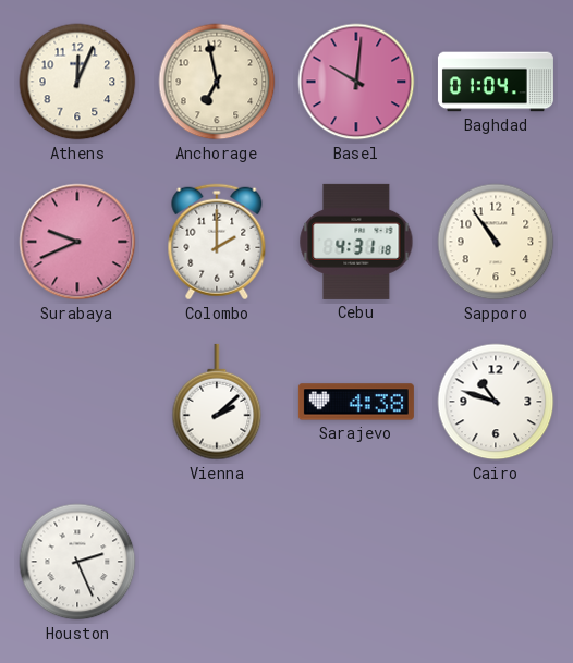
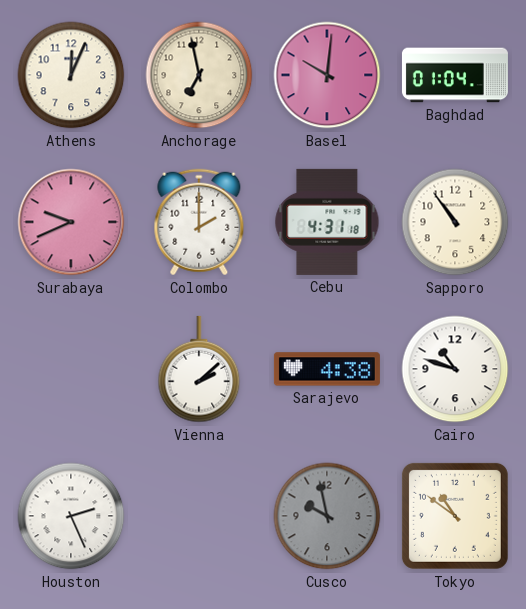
Cusco: none -> 9:58
Tokyo: none -> 10:51
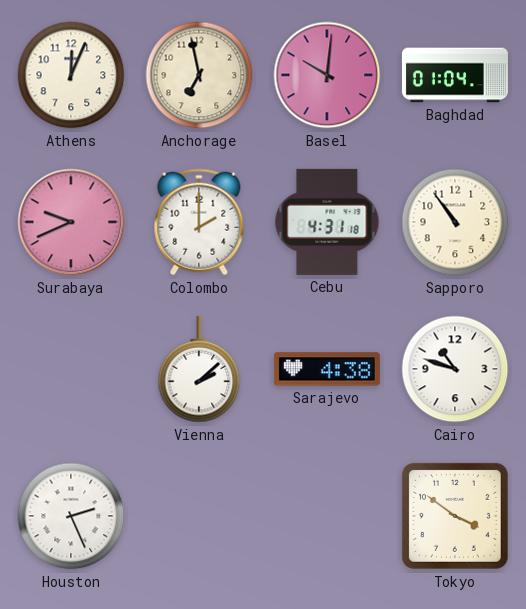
Cusco: 9:58 -> none
Tokyo: 10:51 -> 3:51
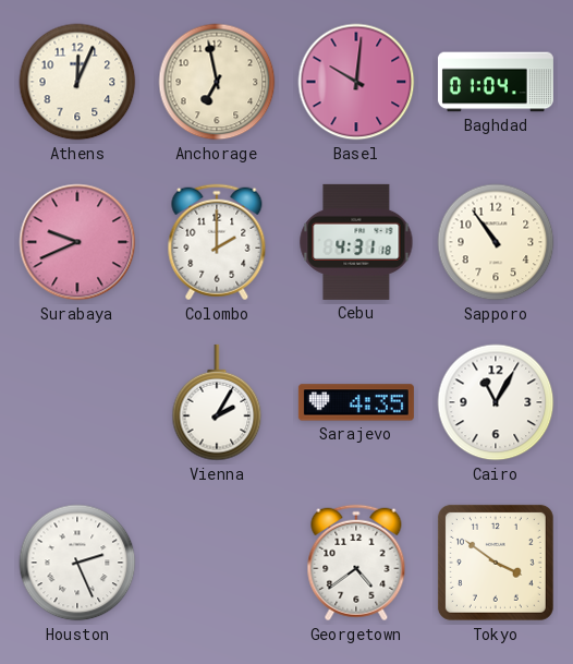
Vienna: 2:08 -> 2:05
Sarajevo: 4:38 -> 4:35
Cairo: 10:48 -> 11:05
Georgetown: none -> 4:39
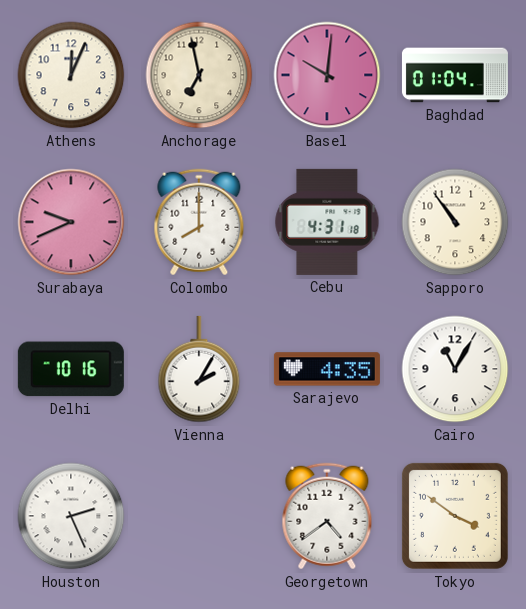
Colombo: 2:00 -> 8:00
Delhi: none -> 10:16
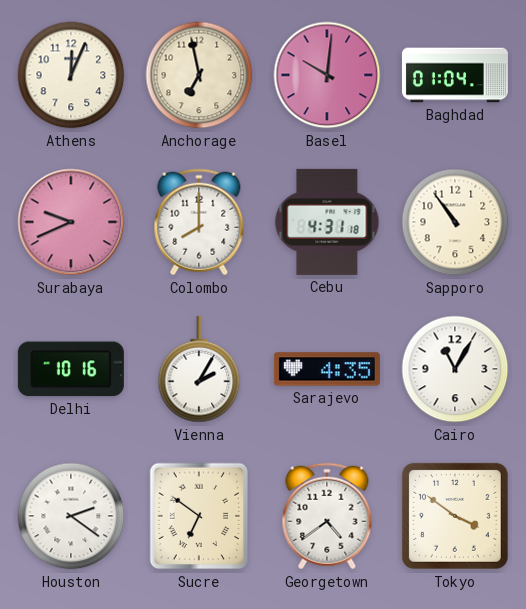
Houston: 2:26 -> 2:21
Sucre: none -> 6:51
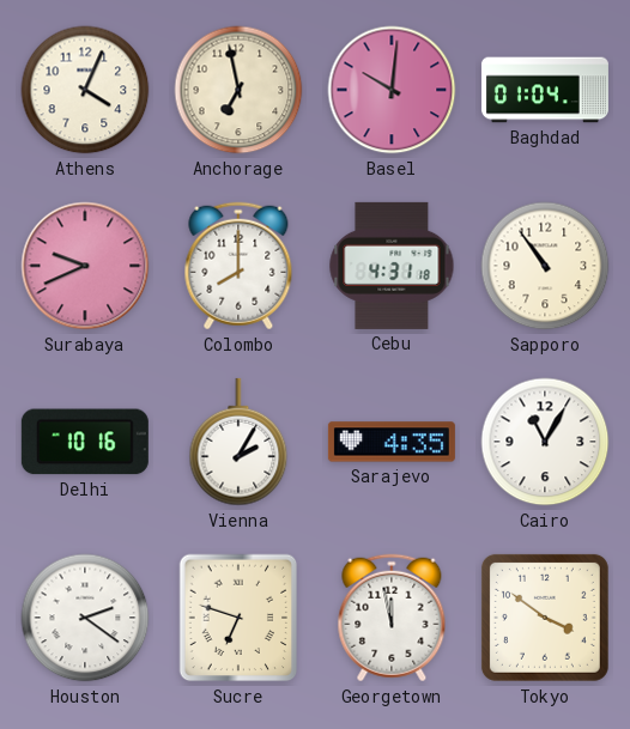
Athens: 12:04 -> 4:04
Sucre: 6:51 -> 6:48
Georgetown: 4:39 -> 11:58
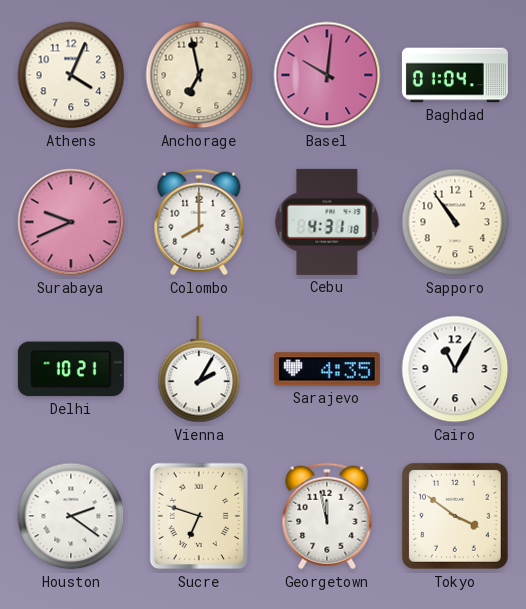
Delhi: 10:16 -> 10:21
